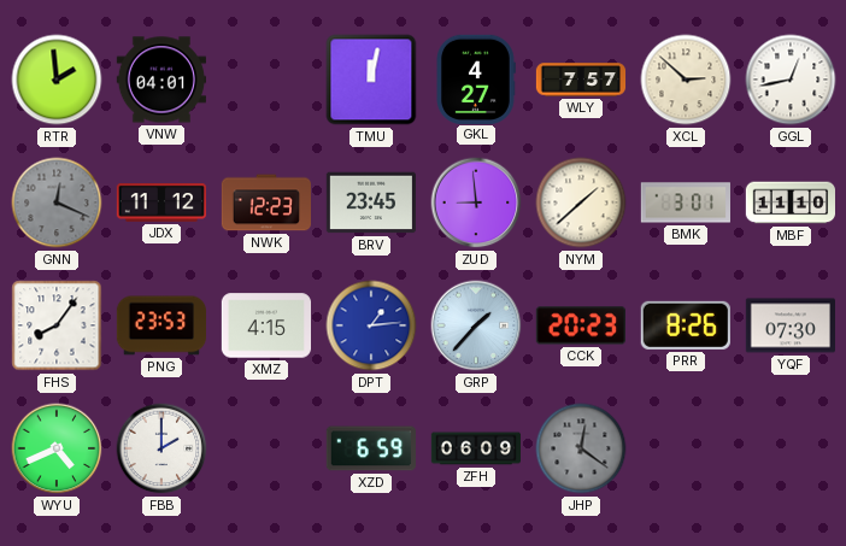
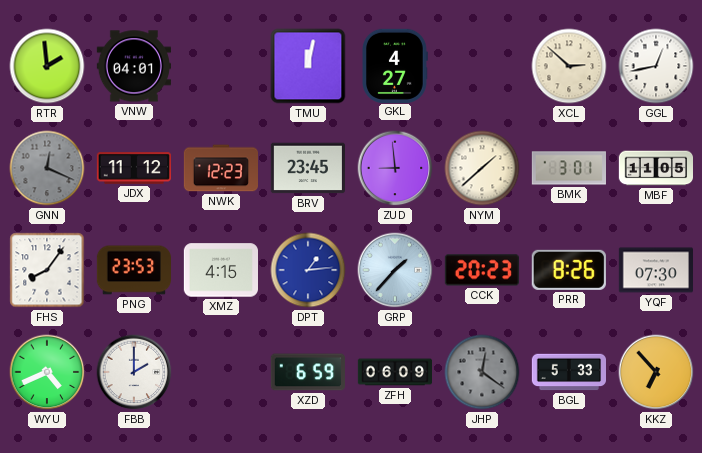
WLY: 7:57 -> none
MBF: 11:10 -> 11:05
BGL: none -> 5:33
KKZ: none -> 6:53
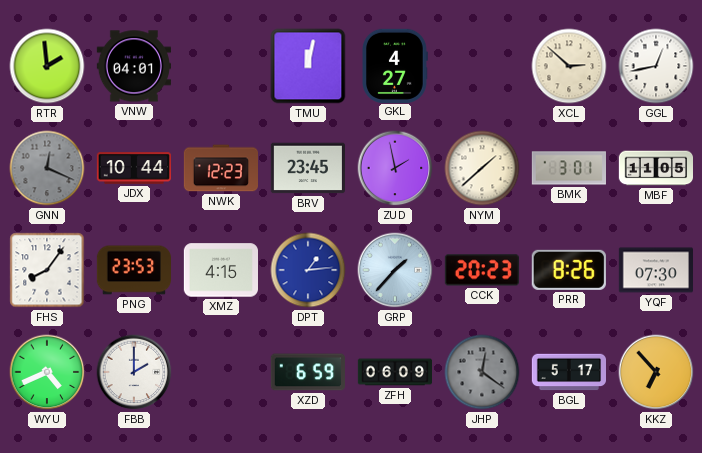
JDX: 11:12 -> 10:44
ZUD: 8:59 -> 1:58
BGL: 5:33 -> 5:17
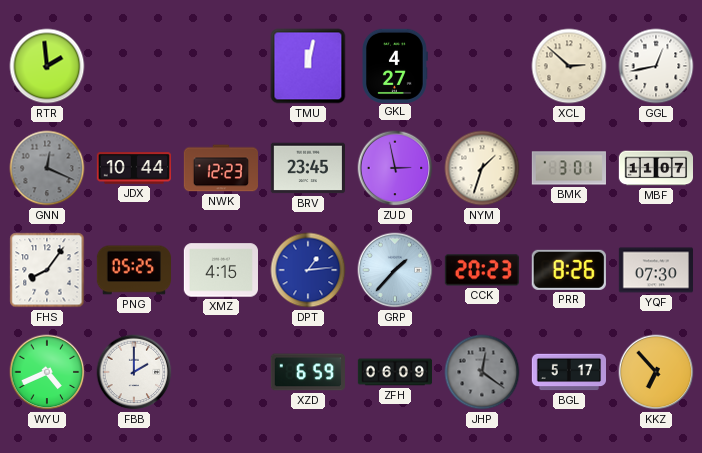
VNW: 04:01 -> none
ZUD: 1:58 -> 2:58
NYM: 1:38 -> 1:33
MBF: 11:05 -> 11:07
PNG: 23:53 -> 05:25
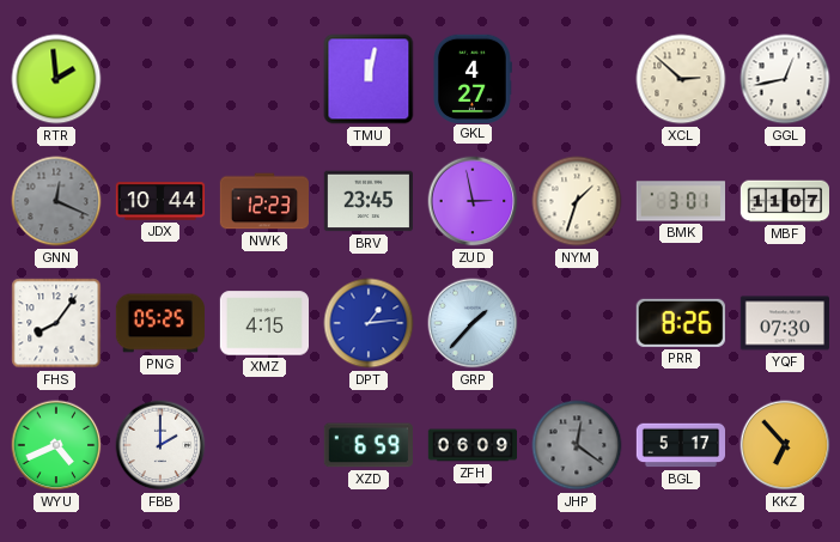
CCK: 20:23 -> none
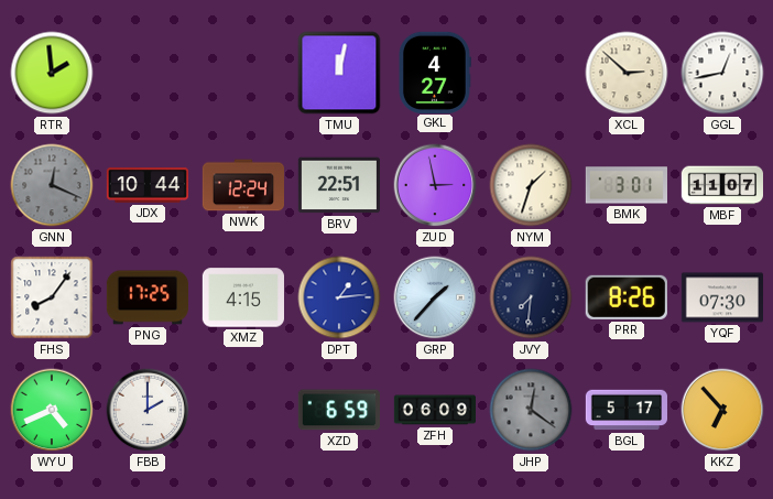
NWK: 12:23 -> 12:24
BRV: 23:45 -> 22:51
PNG: 05:25 -> 17:25
JVY: none -> 7:31
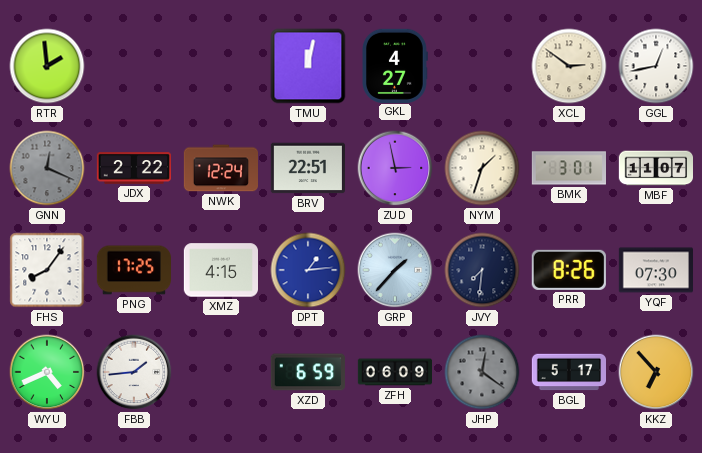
XCL: 2:52 -> 2:51
JDX: 10:44 -> 2:22
FBB: 2:00 -> 1:44
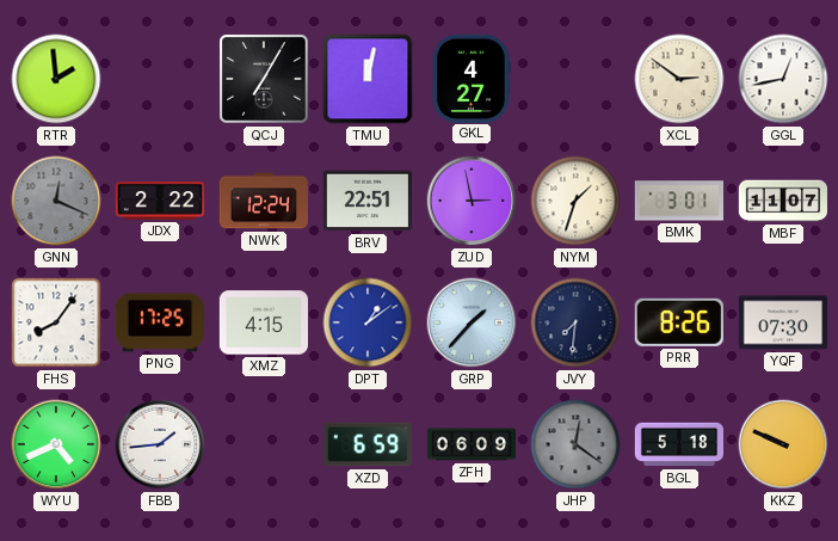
QCJ: none -> 7:05
DPT: 1:14 -> 1:09
BGL: 5:17 -> 5:18
KKZ: 6:53 -> 9:49
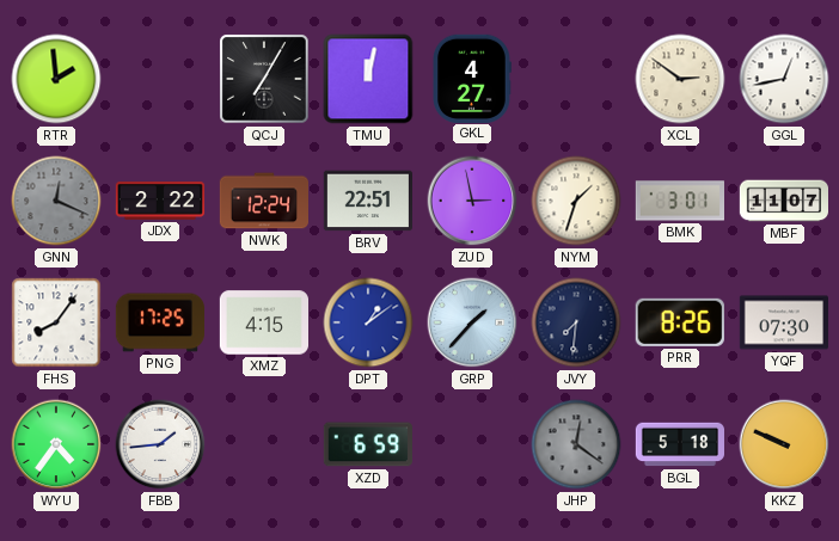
WYU: 4:41 -> 4:36
ZFH: 06:09 -> none
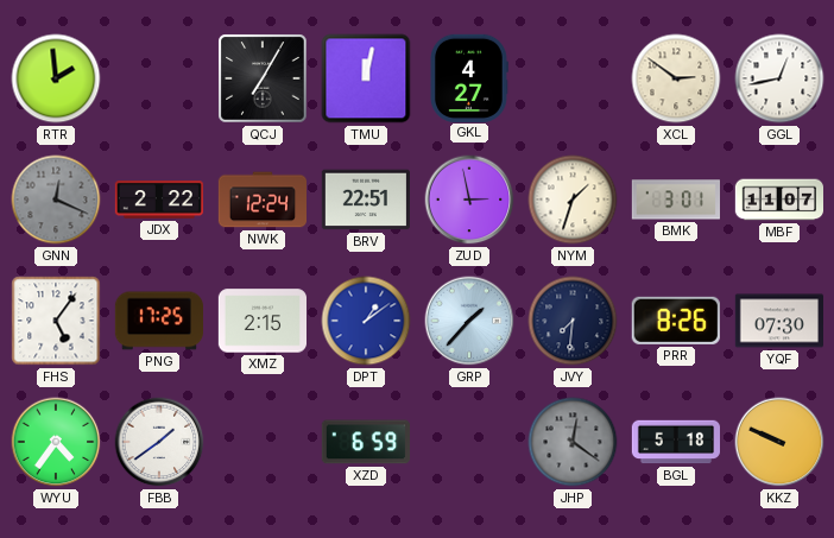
FHS: 8:06 -> 5:06
XMZ: 4:15 -> 2:15
FBB: 1:44 -> 1:39
